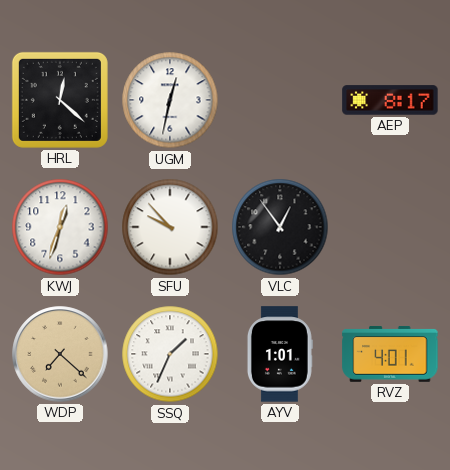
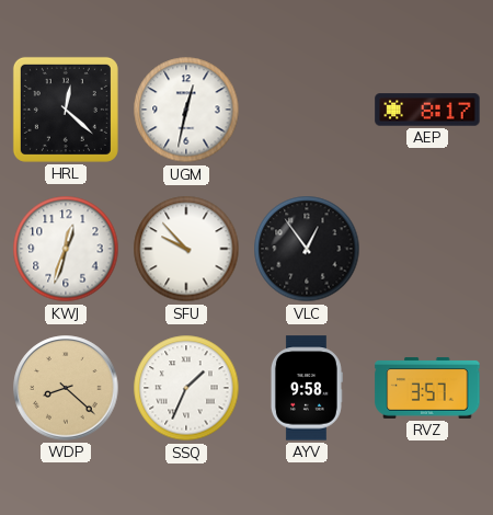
WDP: 7:22 -> 8:22
AYV: 1:01 -> 9:58
RVZ: 4:01 -> 3:57
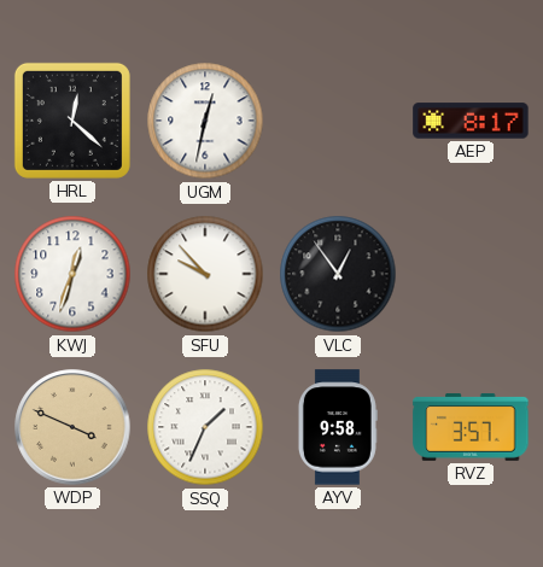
WDP: 8:22 -> 3:49
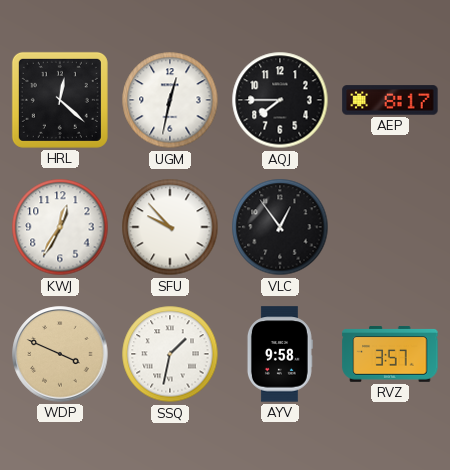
AQJ: none -> 7:45
KWJ: 12:33 -> 12:35
SSQ: 1:34 -> 1:32
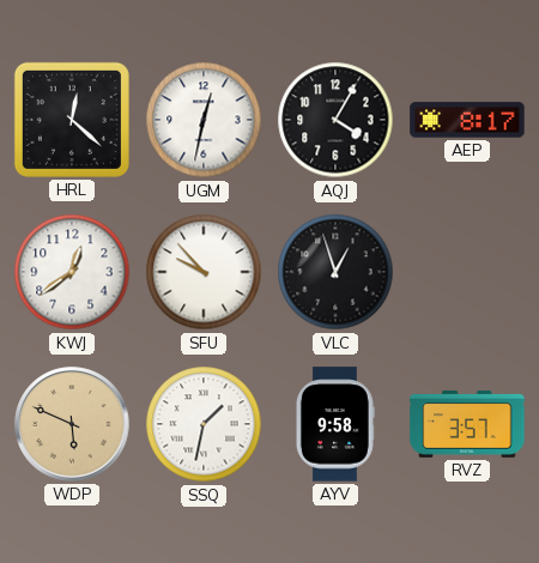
AQJ: 7:45 -> 4:05
KWJ: 12:35 -> 12:39
VLC: 12:54 -> 12:57
WDP: 3:49 -> 5:49
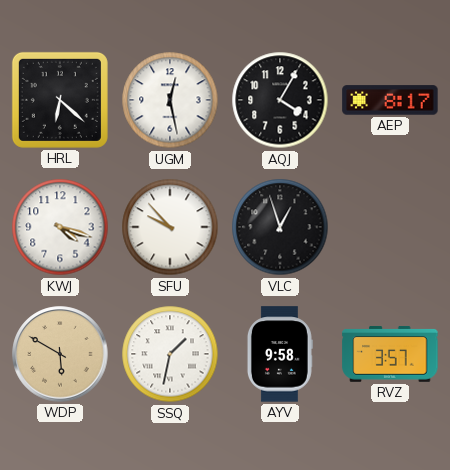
HRL: 12:22 -> 6:22
UGM: 12:32 -> 12:28
KWJ: 12:39 -> 4:18
WDP: 5:49 -> 5:50
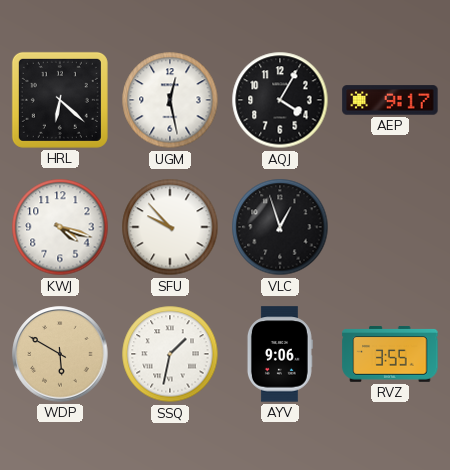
AEP: 8:17 -> 9:17
AYV: 9:58 -> 9:06
RVZ: 3:57 -> 3:55
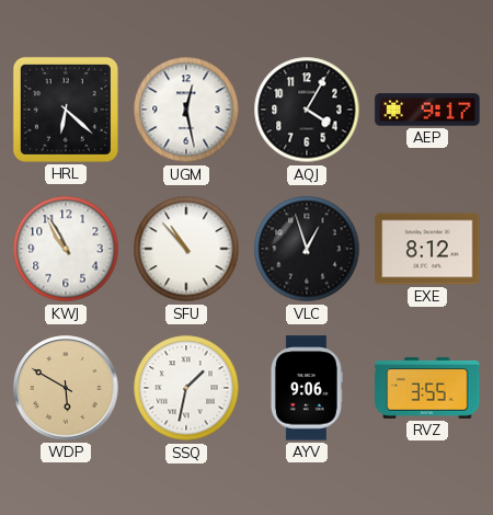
KWJ: 4:18 -> 10:55
SFU: 9:53 -> 10:53
EXE: none -> 8:12
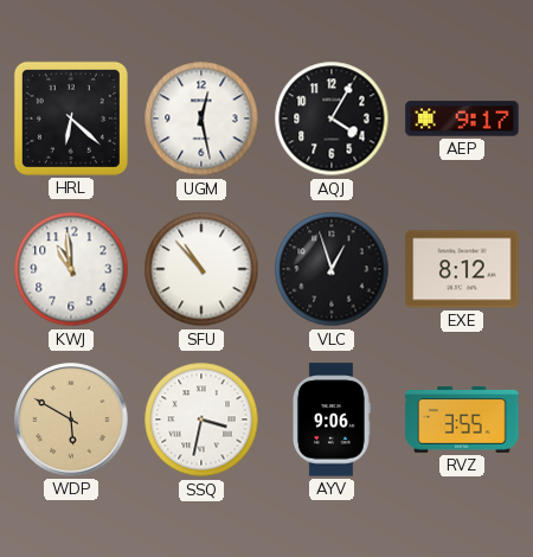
KWJ: 10:55 -> 10:59
SSQ: 1:32 -> 3:32
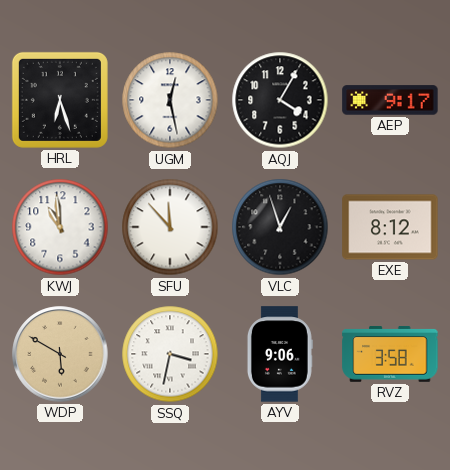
HRL: 6:22 -> 6:27
SFU: 10:53 -> 11:53
RVZ: 3:55 -> 3:58
